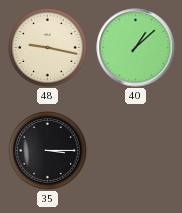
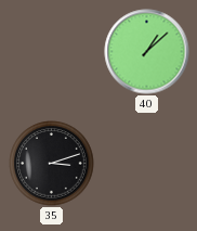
48: 9:17 -> none
35: 3:15 -> 3:12
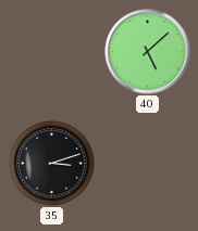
40: 1:08 -> 5:08
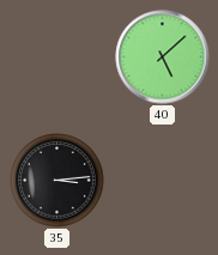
35: 3:12 -> 3:14
